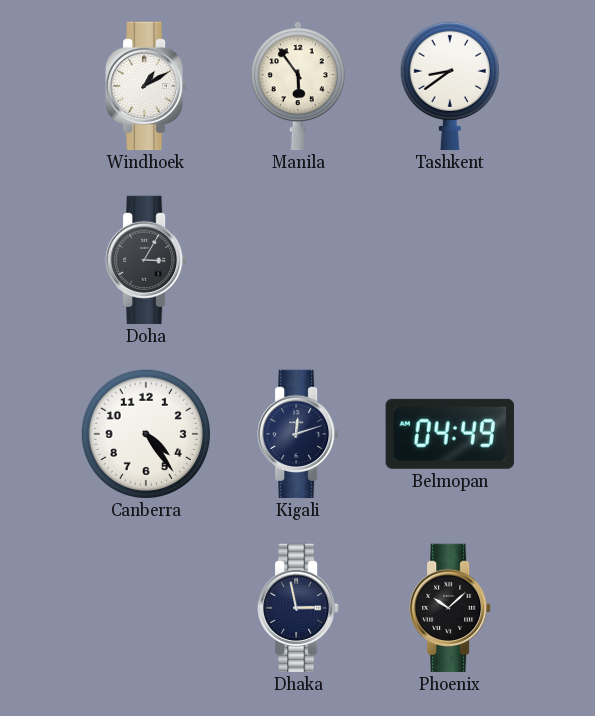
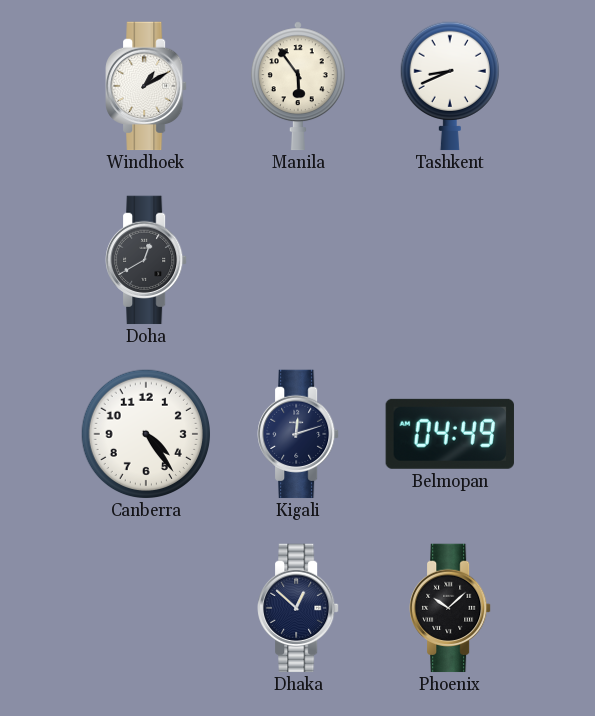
Tashkent: 8:39 -> 8:41
Doha: 3:05 -> 12:40
Dhaka: 2:58 -> 12:52
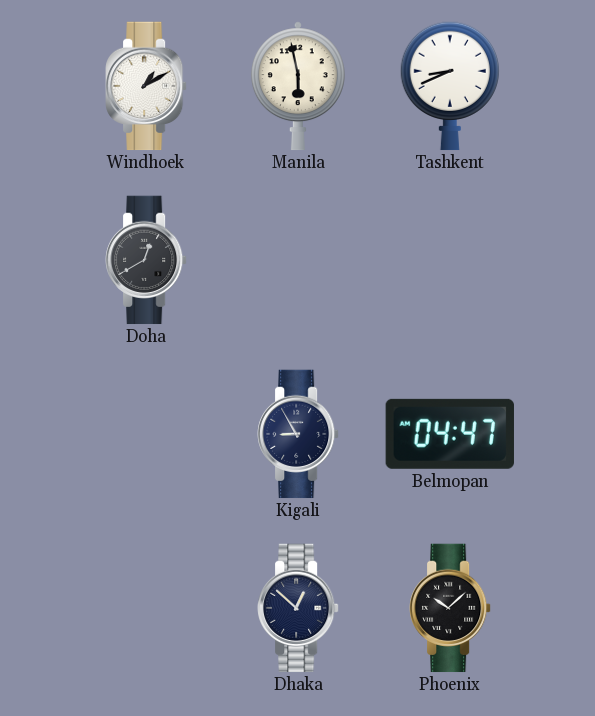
Manila: 5:54 -> 5:58
Canberra: 4:24 -> none
Kigali: 12:12 -> 8:55
Belmopan: 04:49 -> 04:47
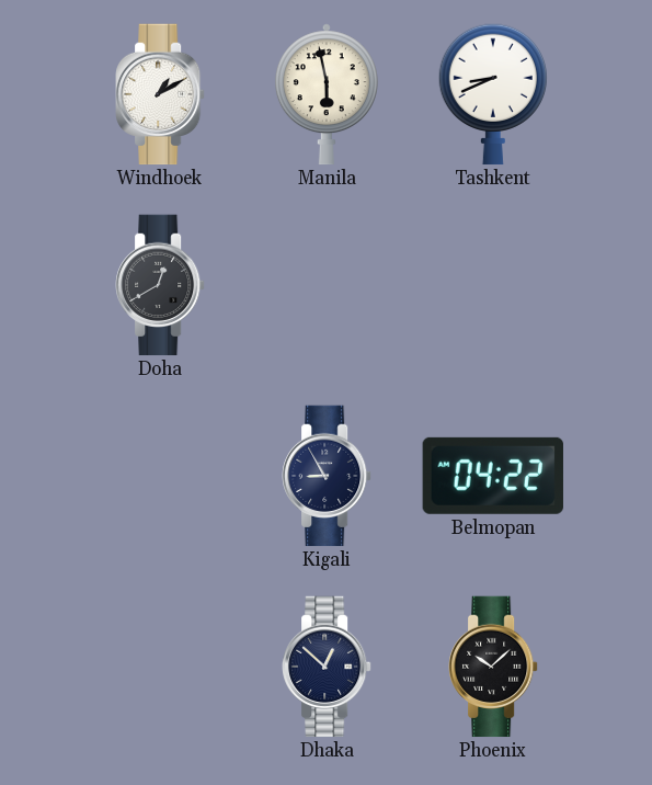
Belmopan: 04:47 -> 04:22
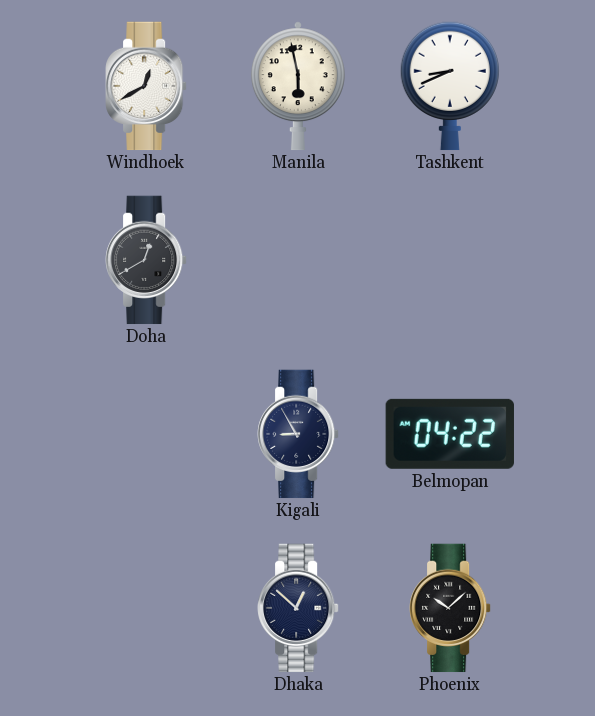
Windhoek: 1:10 -> 12:40
